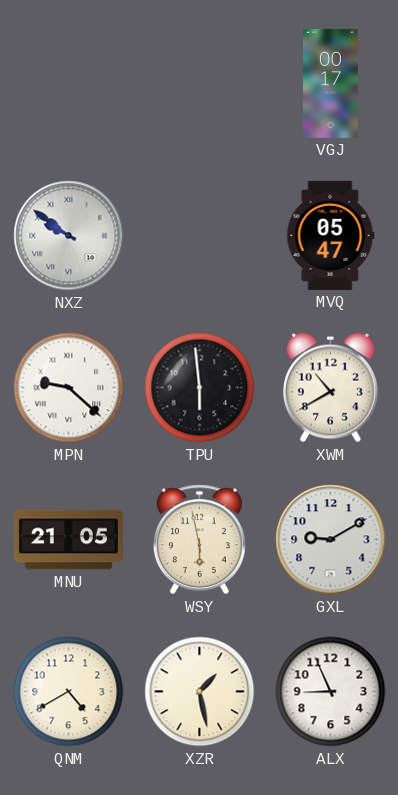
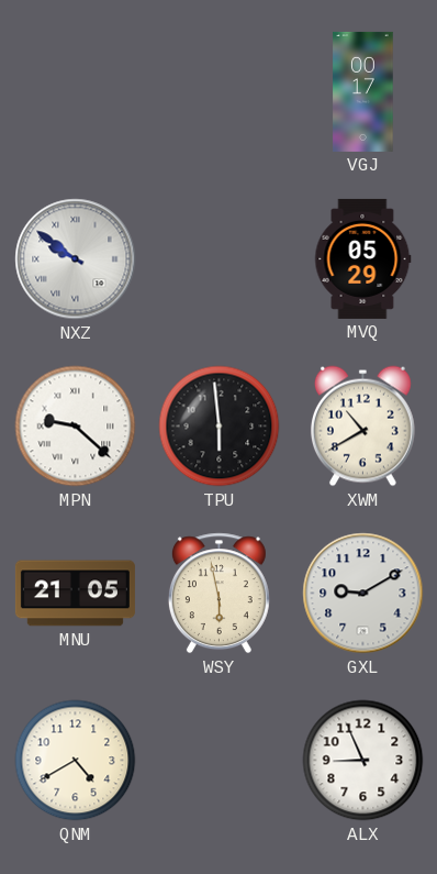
MVQ: 05:47 -> 05:29
XZR: 1:28 -> none
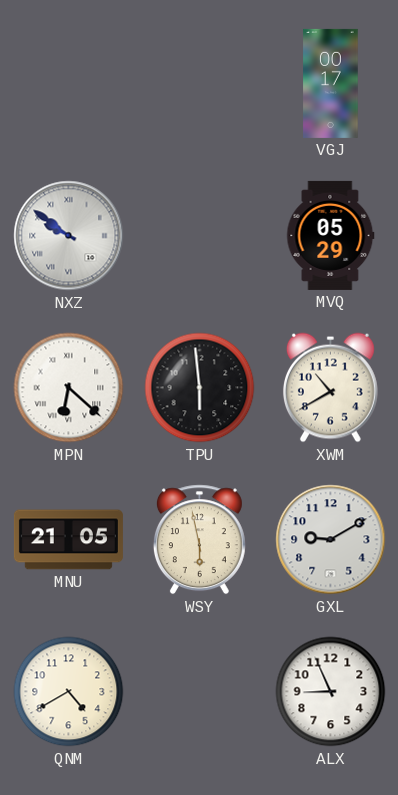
MPN: 9:22 -> 6:22
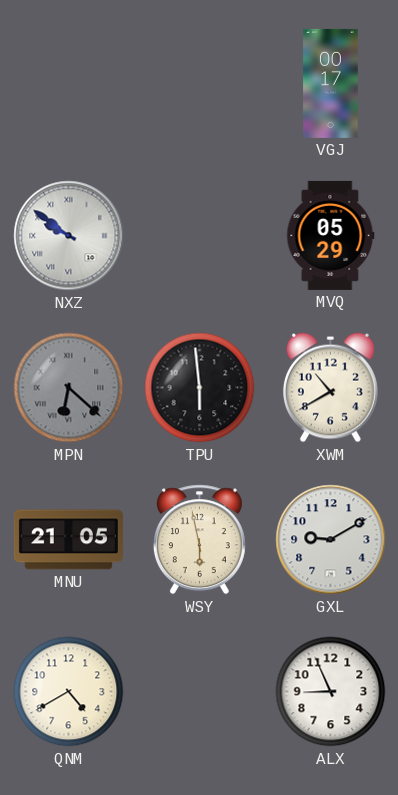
MPN dial: white -> grey
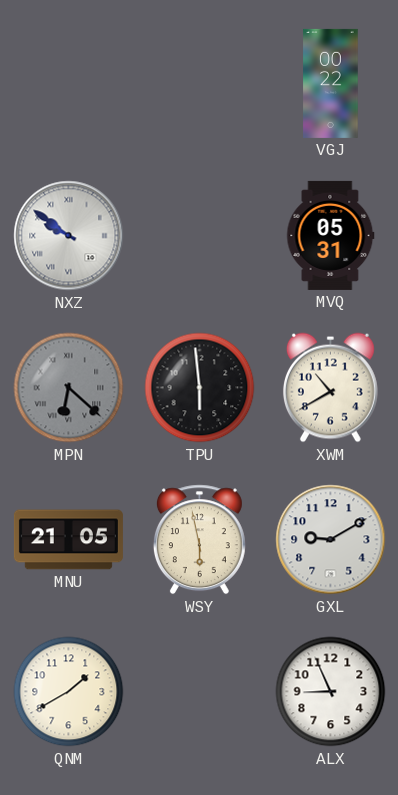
VGJ: 00:17 -> 00:22
MVQ: 05:29 -> 05:31
QNM: 4:40 -> 1:40
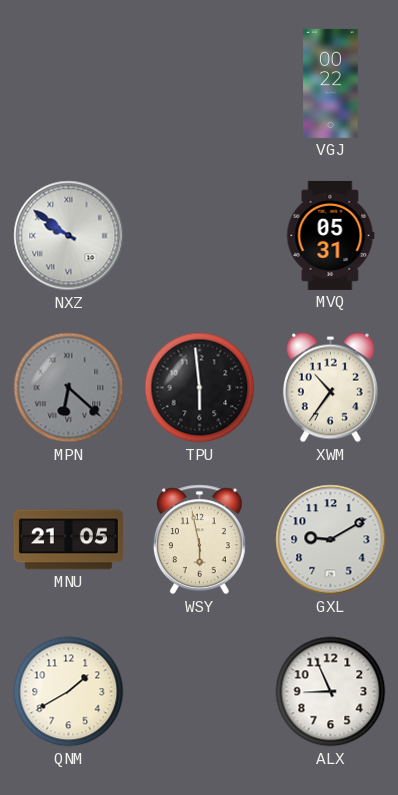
XWM: 10:40 -> 10:36
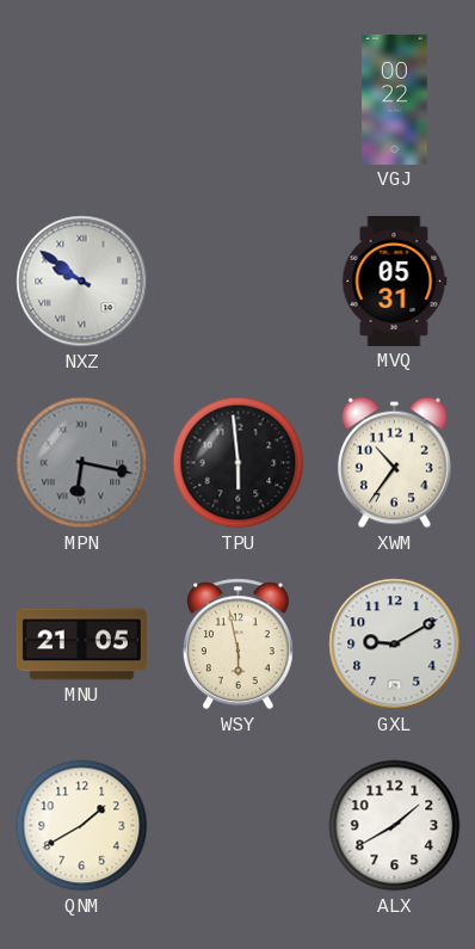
MPN: 6:22 -> 6:17
ALX: 8:56 -> 1:40
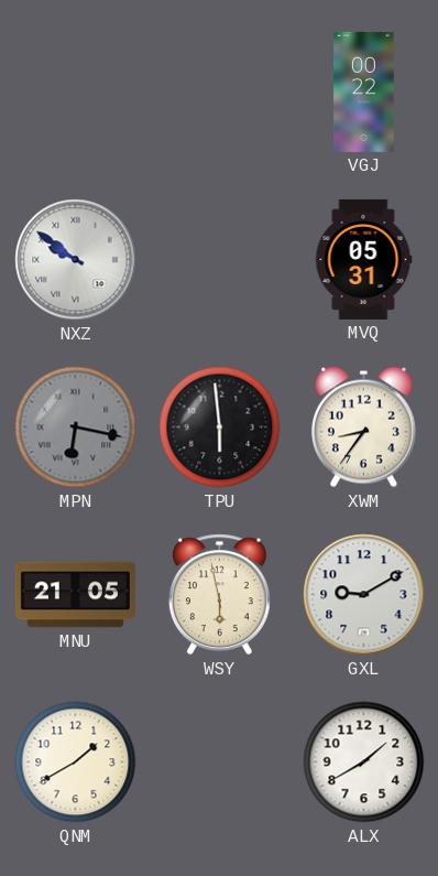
XWM: 10:36 -> 8:36
